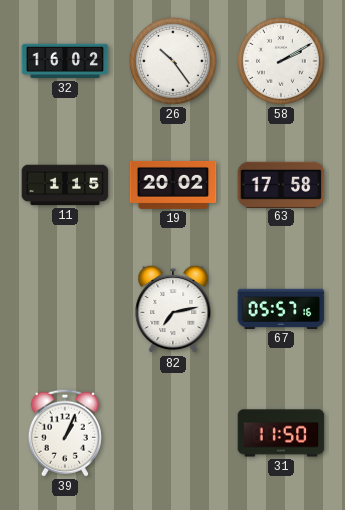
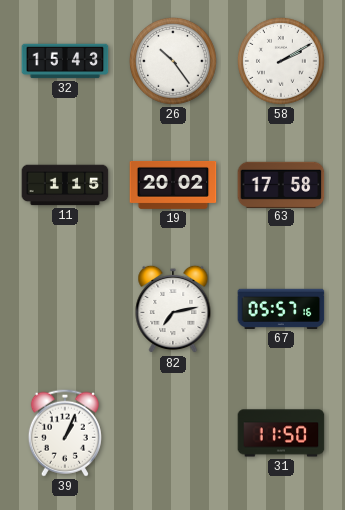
32: 16:02 -> 15:43
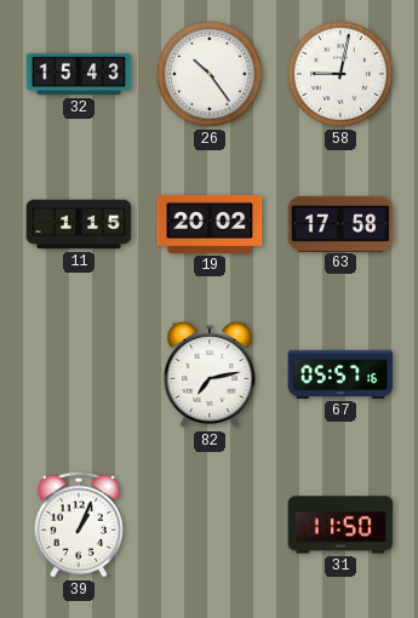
58: 2:10 -> 9:02
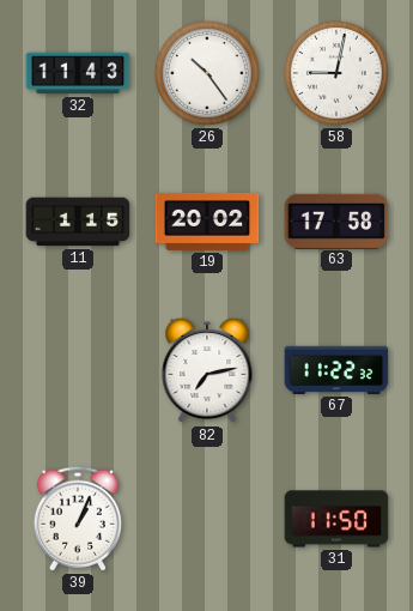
32: 15:43 -> 11:43
67: 05:57 -> 11:22
